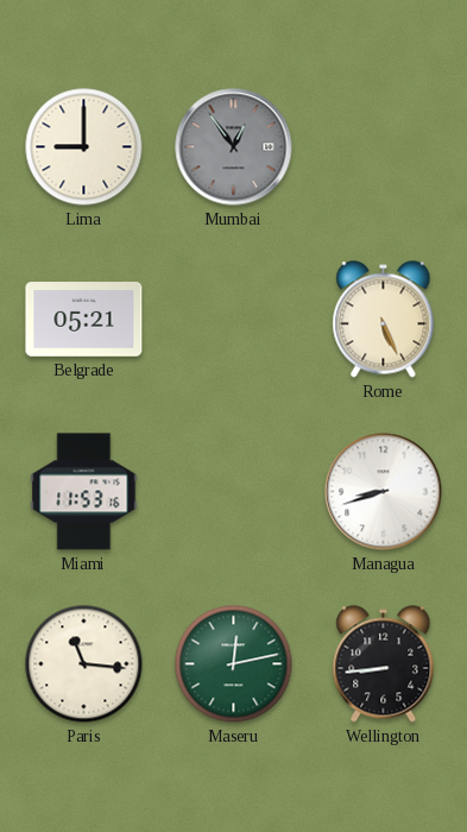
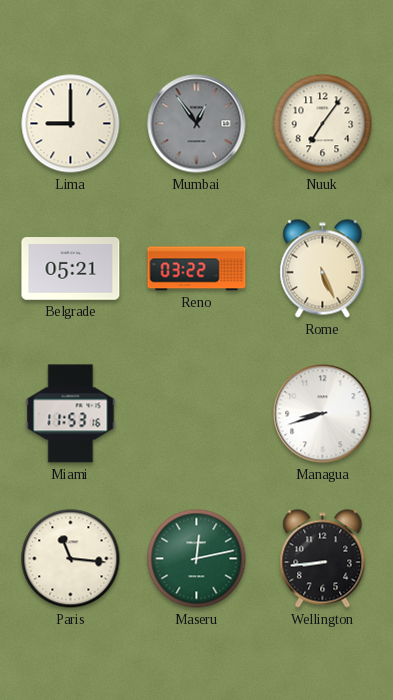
Nuuk: none -> 7:06
Reno: none -> 03:22
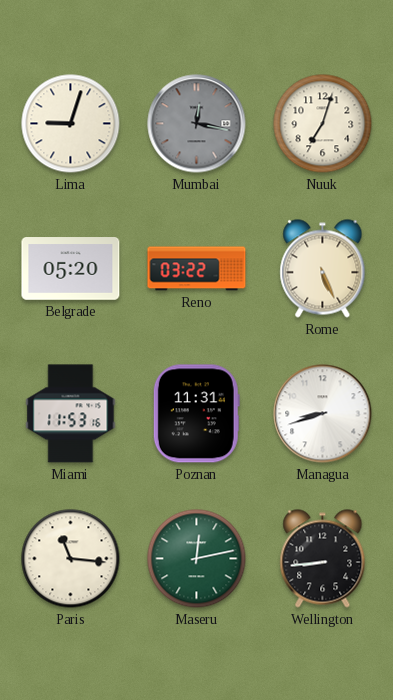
Lima: 9:00 -> 9:03
Mumbai: 12:54 -> 12:17
Nuuk: 7:06 -> 7:03
Belgrade: 05:21 -> 05:20
Poznan: none -> 11:31
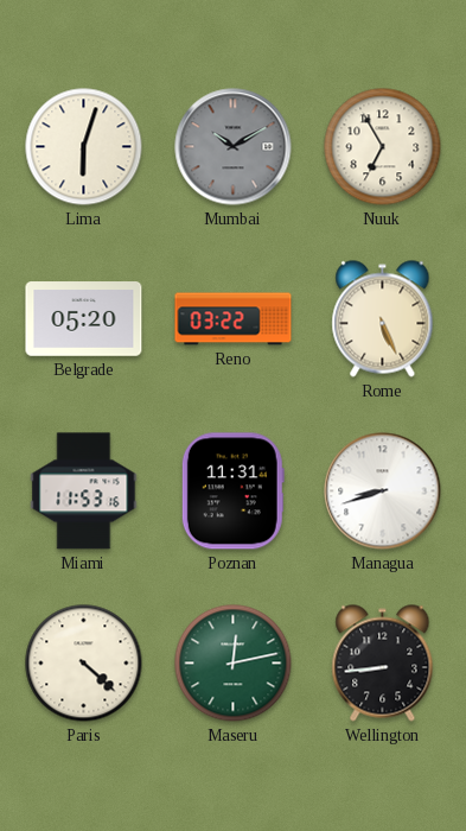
Lima: 9:03 -> 6:03
Mumbai: 12:17 -> 10:10
Nuuk: 7:03 -> 6:55
Paris: 11:16 -> 4:22
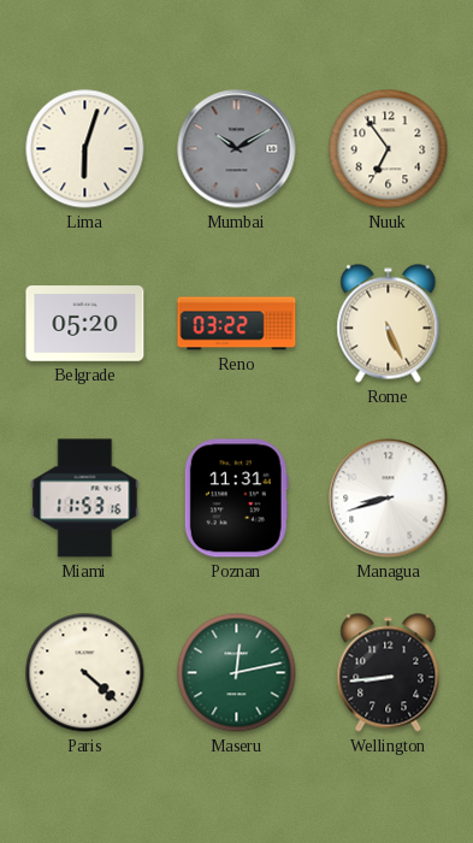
Nuuk: 6:55 -> 6:54
